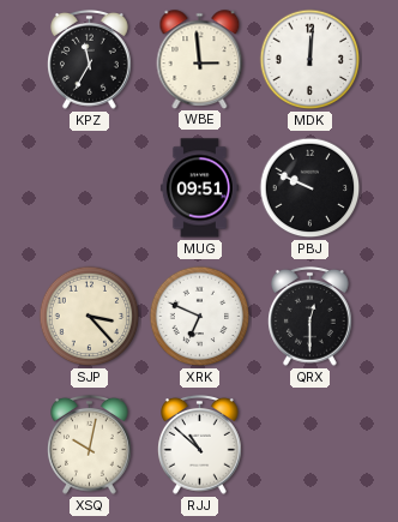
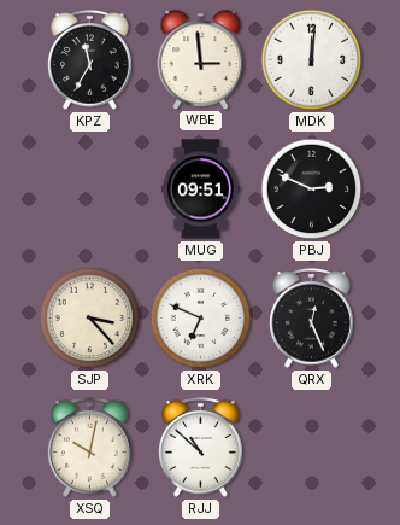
PBJ: 9:49 -> 2:49
QRX: 12:30 -> 12:26
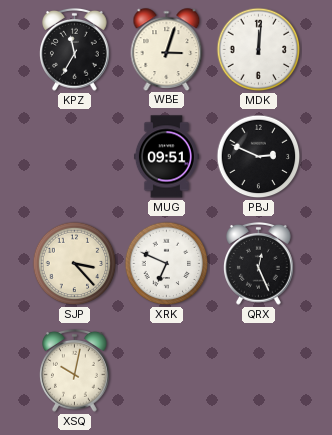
WBE: 2:59 -> 3:03
RJJ: 10:52 -> none
